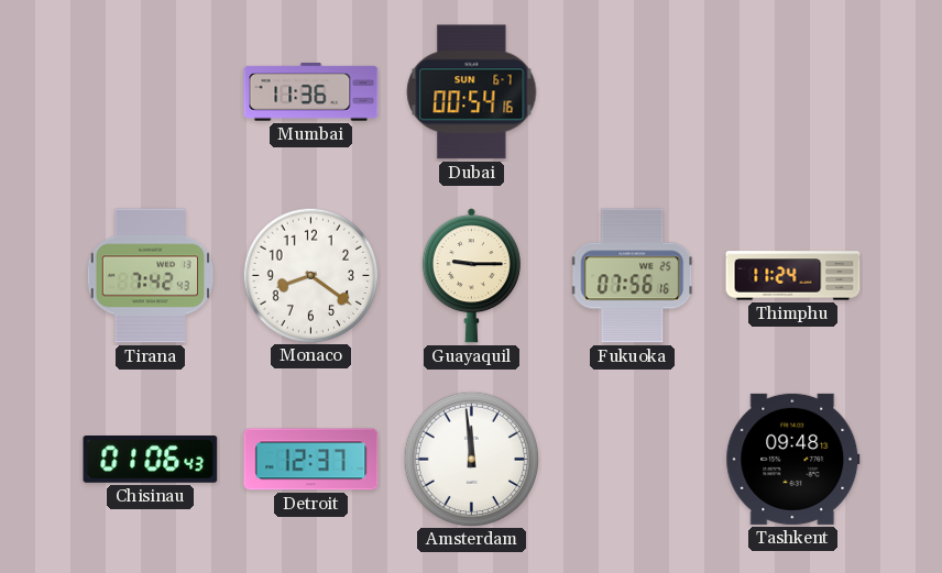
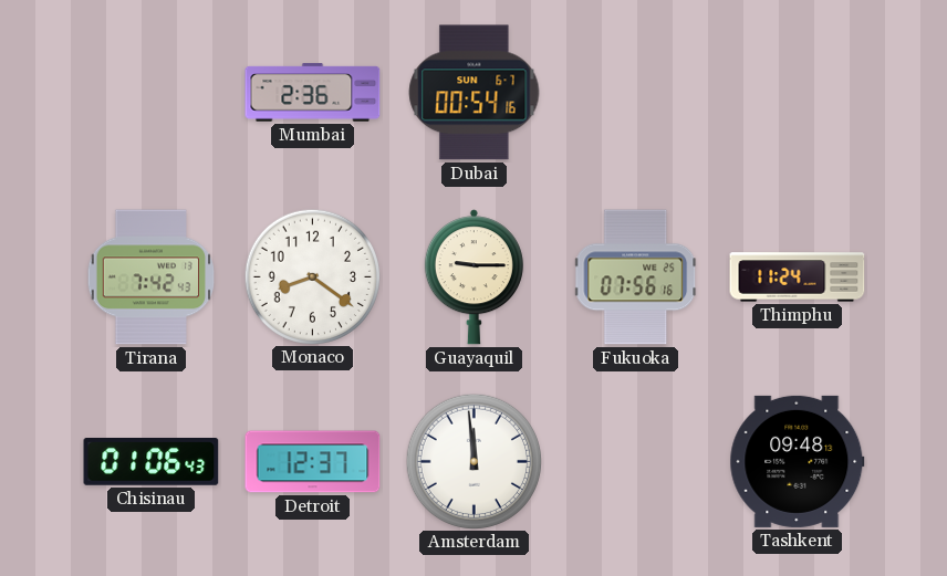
Mumbai: 11:36 -> 2:36
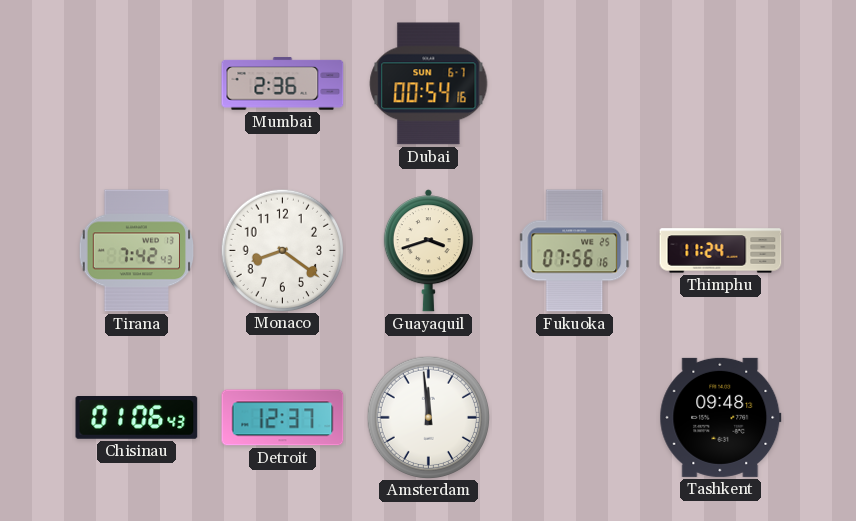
Guayaquil: 9:15 -> 3:42
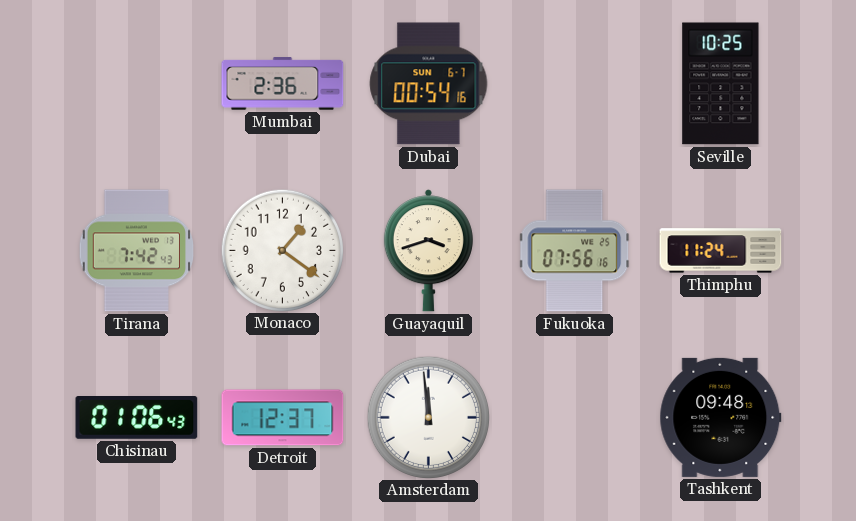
Seville: none -> 10:25
Monaco: 8:21 -> 1:21
